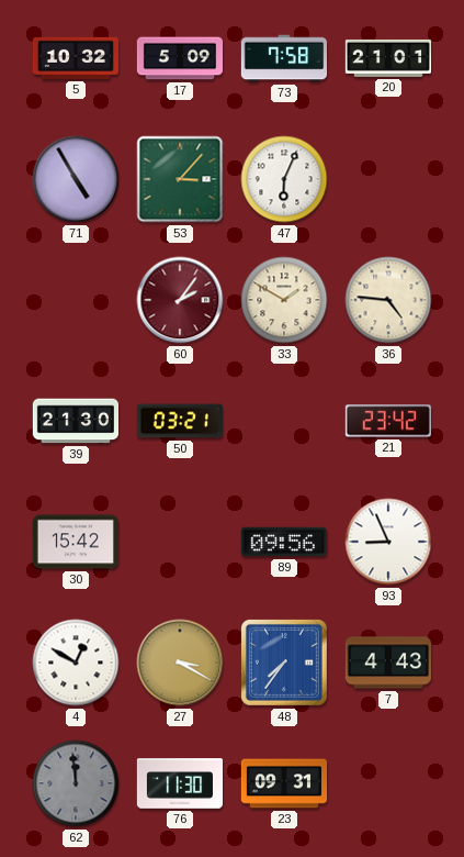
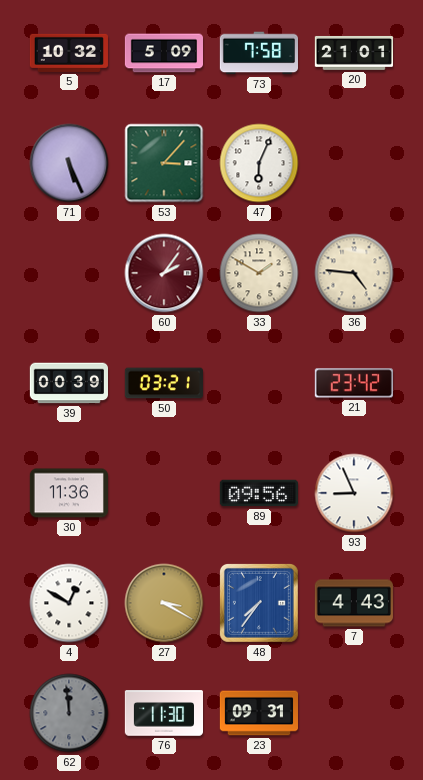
71: 4:55 -> 5:26
39: 21:30 -> 00:39
30: 15:42 -> 11:36
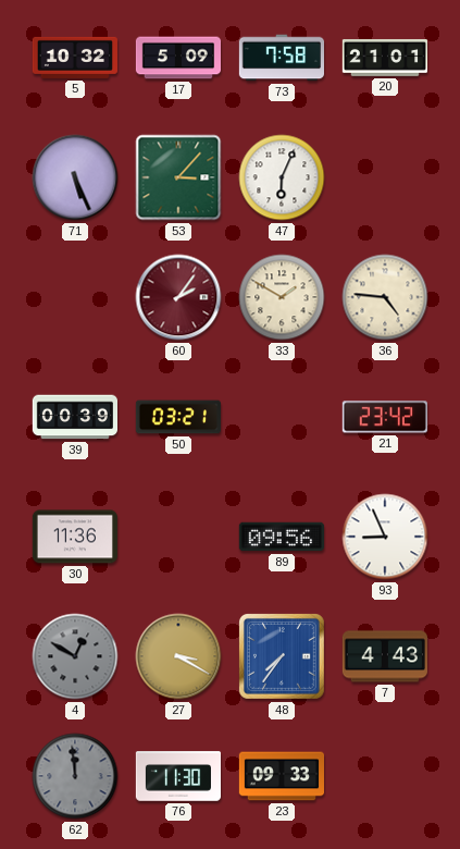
4 dial: white -> grey
23: 09:31 -> 09:33
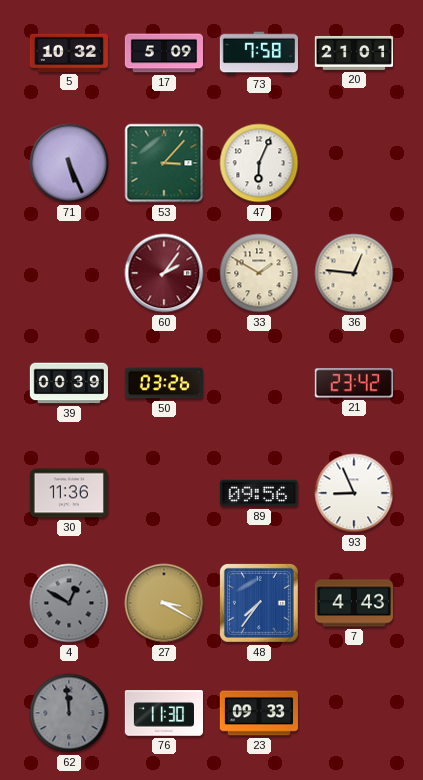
36: 4:46 -> 12:46
50: 03:21 -> 03:26
